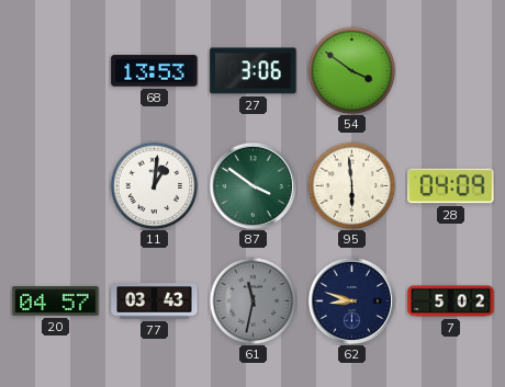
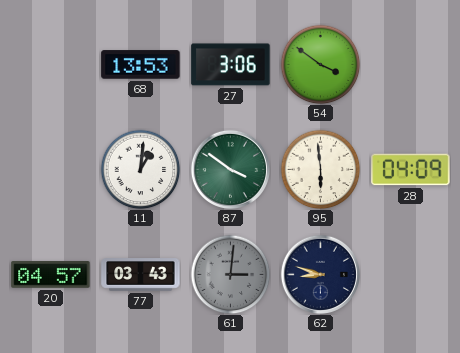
61: 11:32 -> 3:01
7: 5:02 -> none
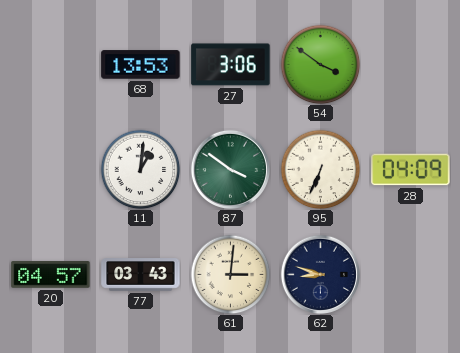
95: 5:59 -> 6:34
61 dial: grey -> cream
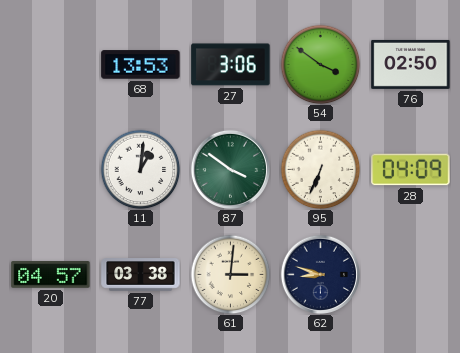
76: none -> 02:50
77: 03:43 -> 03:38
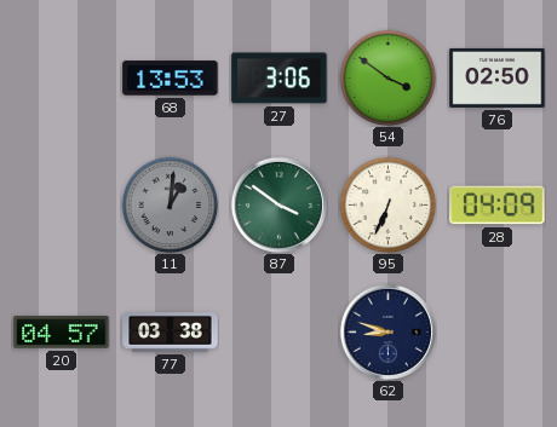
11 dial: white -> grey
61: 3:01 -> none
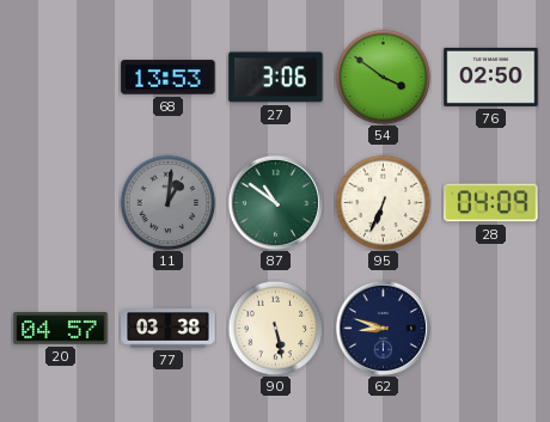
87: 3:51 -> 10:51
90: none -> 5:28
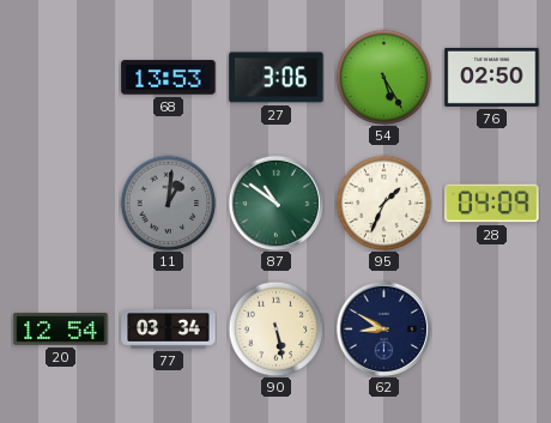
54: 3:51 -> 5:25
95: 6:34 -> 1:34
20: 04:57 -> 12:54
77: 03:38 -> 03:34
62: 8:48 -> 8:50
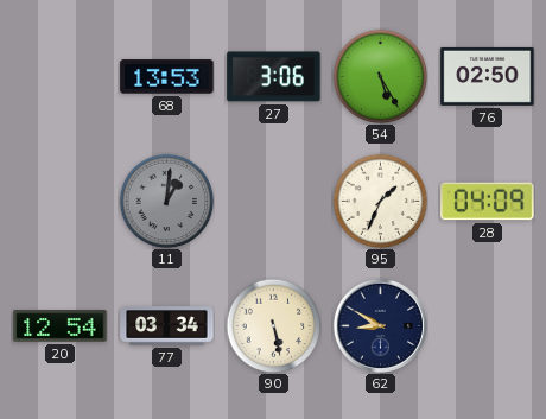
87: 10:51 -> none
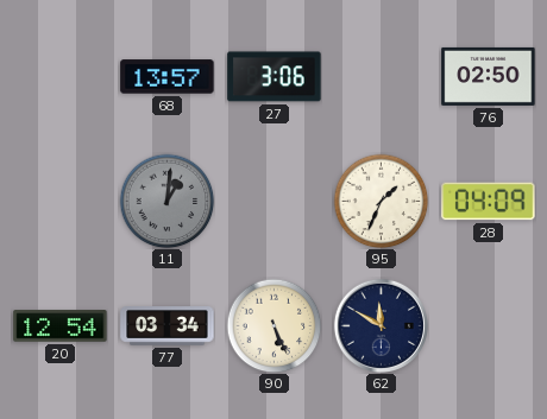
68: 13:53 -> 13:57
54: 5:25 -> none
90: 5:28 -> 5:26
62: 8:50 -> 11:50
